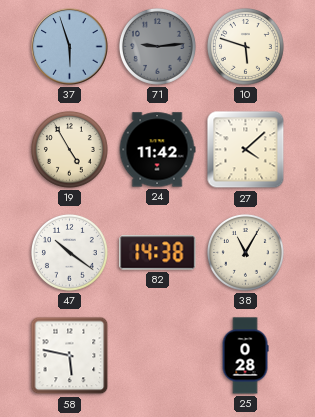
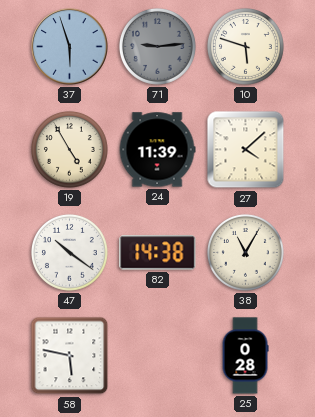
24: 11:42 -> 11:39
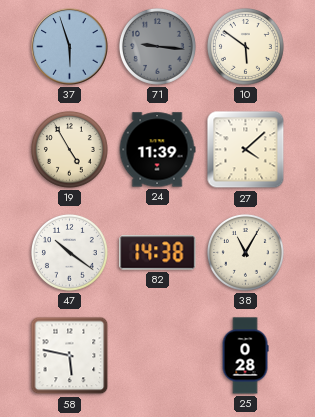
71: 9:14 -> 9:16
10: 5:48 -> 5:51
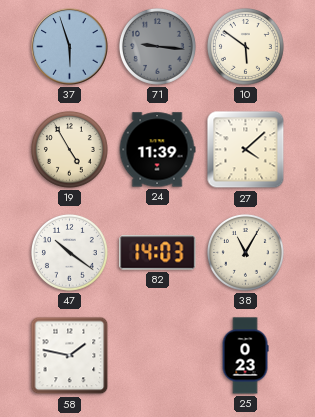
82: 14:38 -> 14:03
58: 5:47 -> 1:47
25: 0:28 -> 0:23
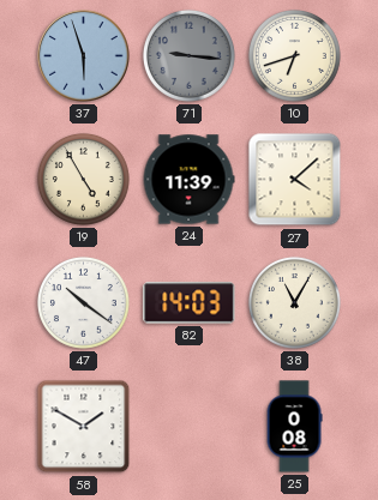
10: 5:51 -> 6:42
58: 1:47 -> 1:50
25: 0:23 -> 0:08
